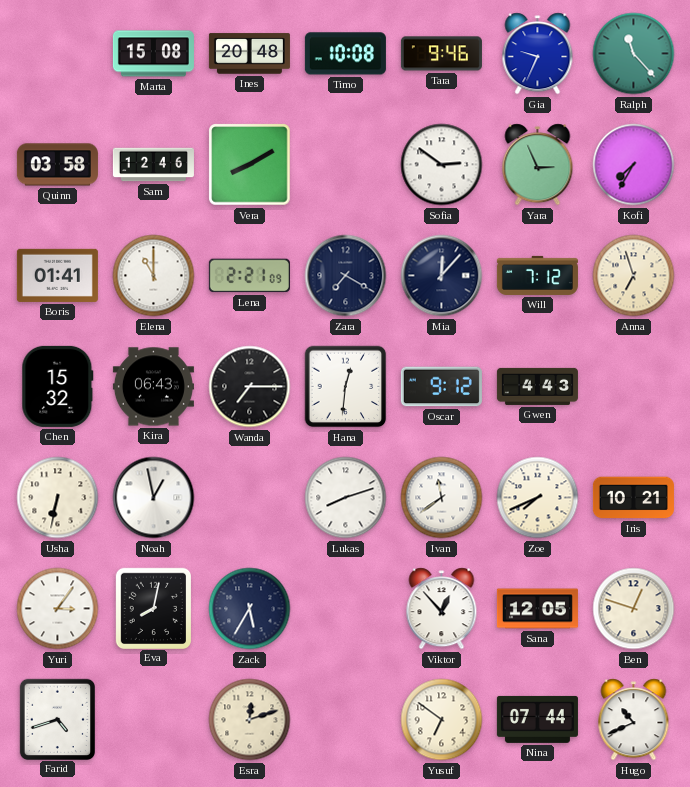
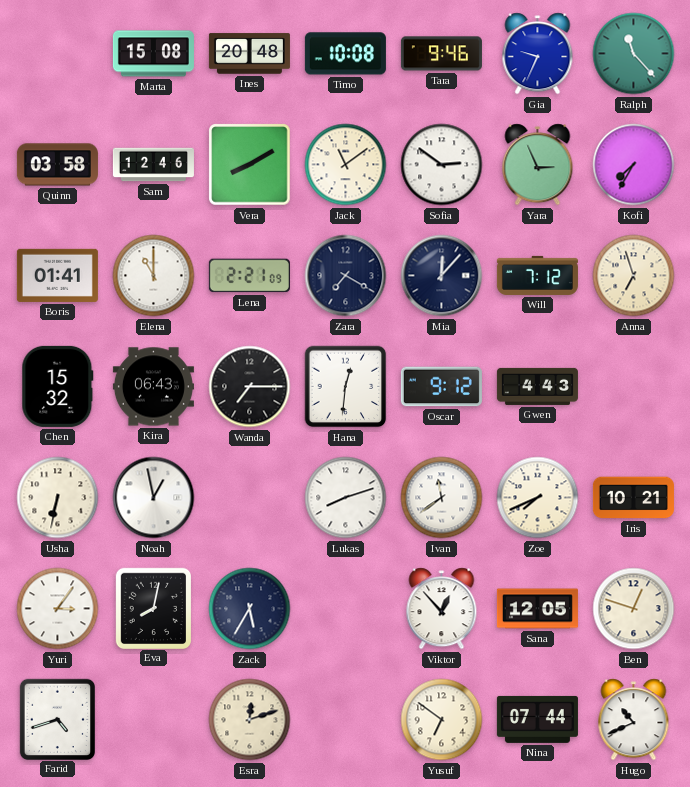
Jack: none -> 11:09
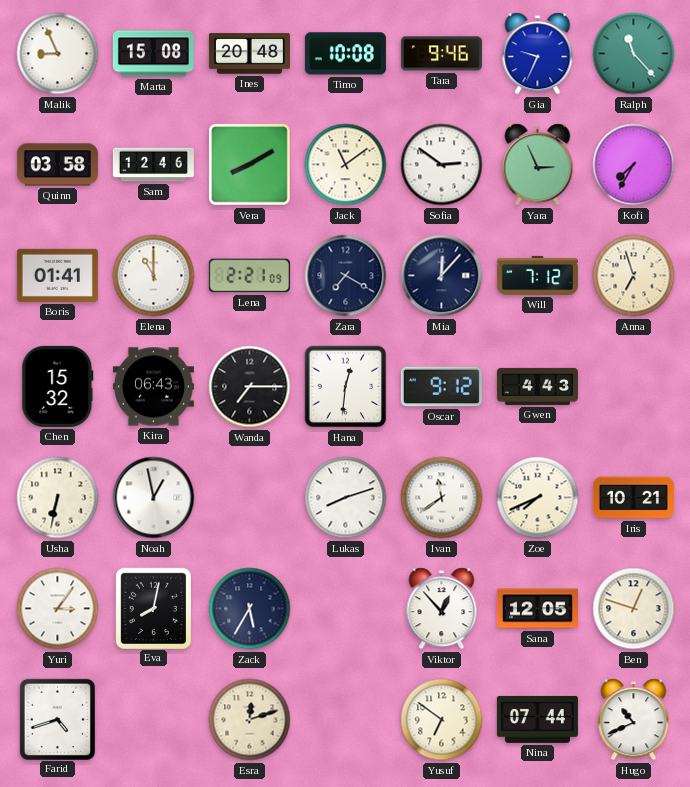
Malik: none -> 8:56
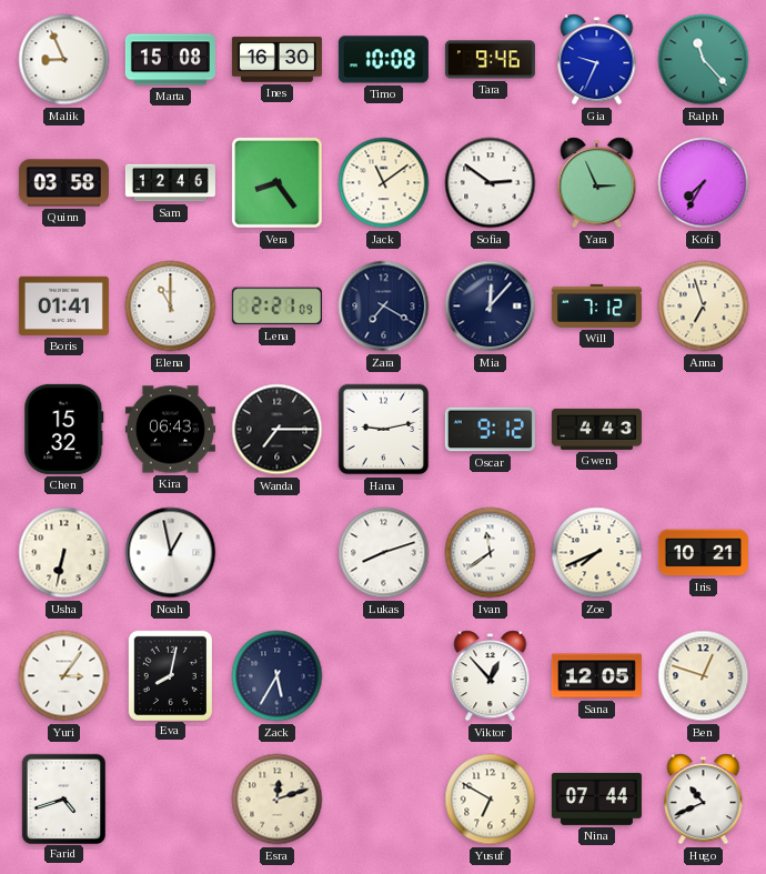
Ines: 20:48 -> 16:30
Vera: 8:10 -> 8:24
Hana: 12:31 -> 9:13
Yusuf: 6:51 -> 6:50
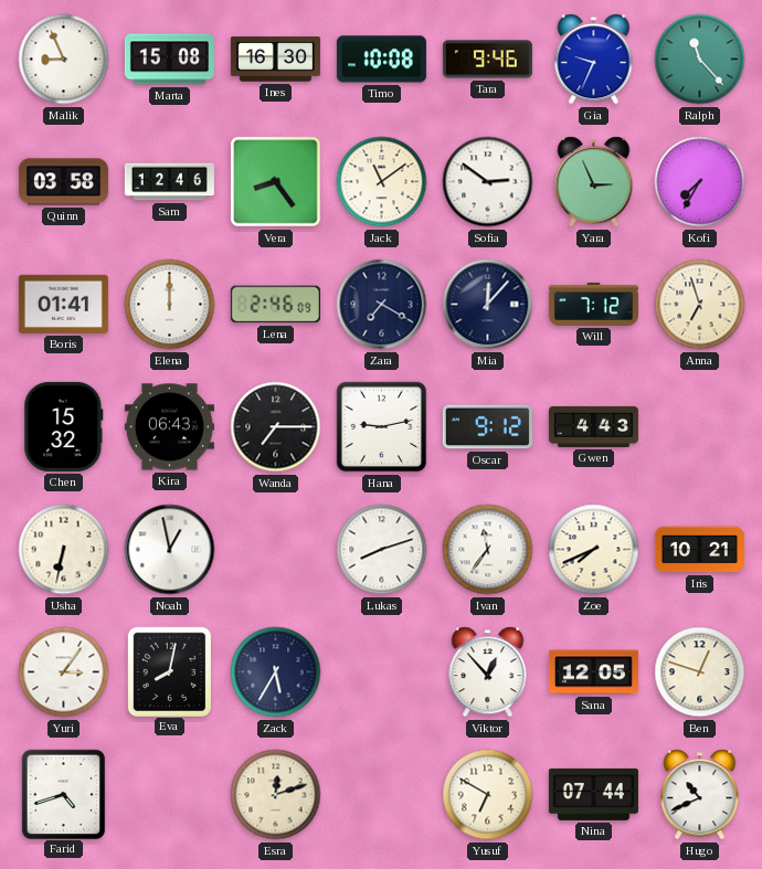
Elena: 11:00 -> 12:00
Lena: 2:21 -> 2:46
Ivan: 11:39 -> 11:36
